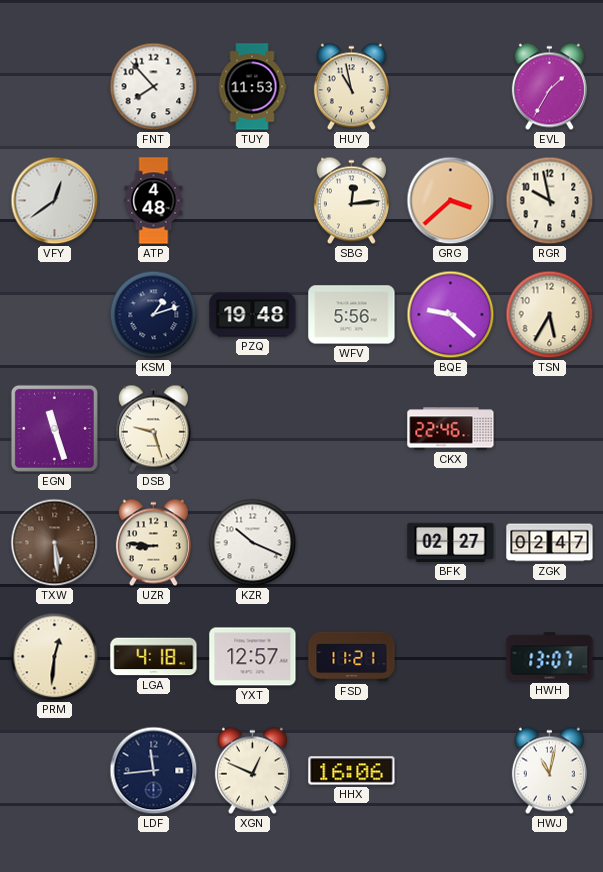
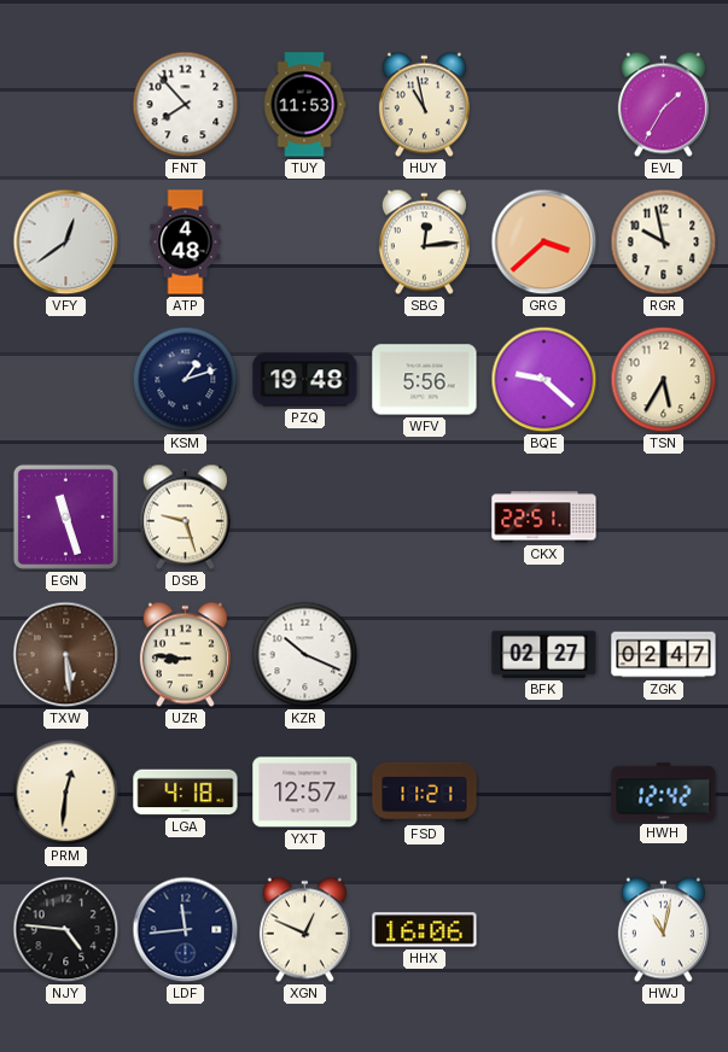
CKX: 22:46 -> 22:51
HWH: 13:07 -> 12:42
NJY: none -> 4:46
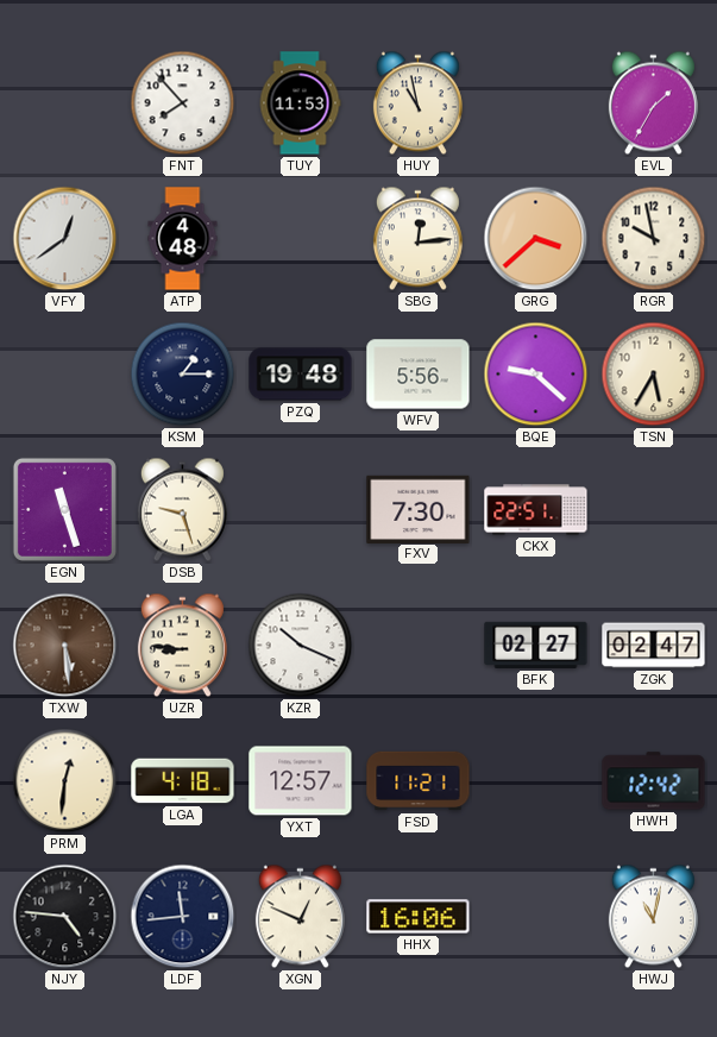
KSM: 1:12 -> 1:15
FXV: none -> 7:30
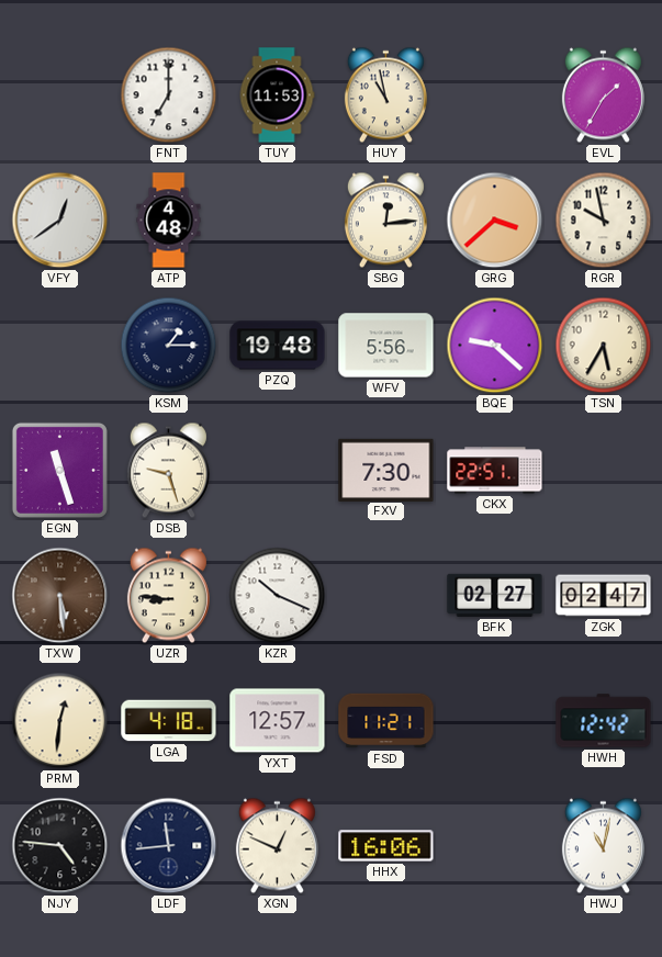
FNT: 7:53 -> 7:00
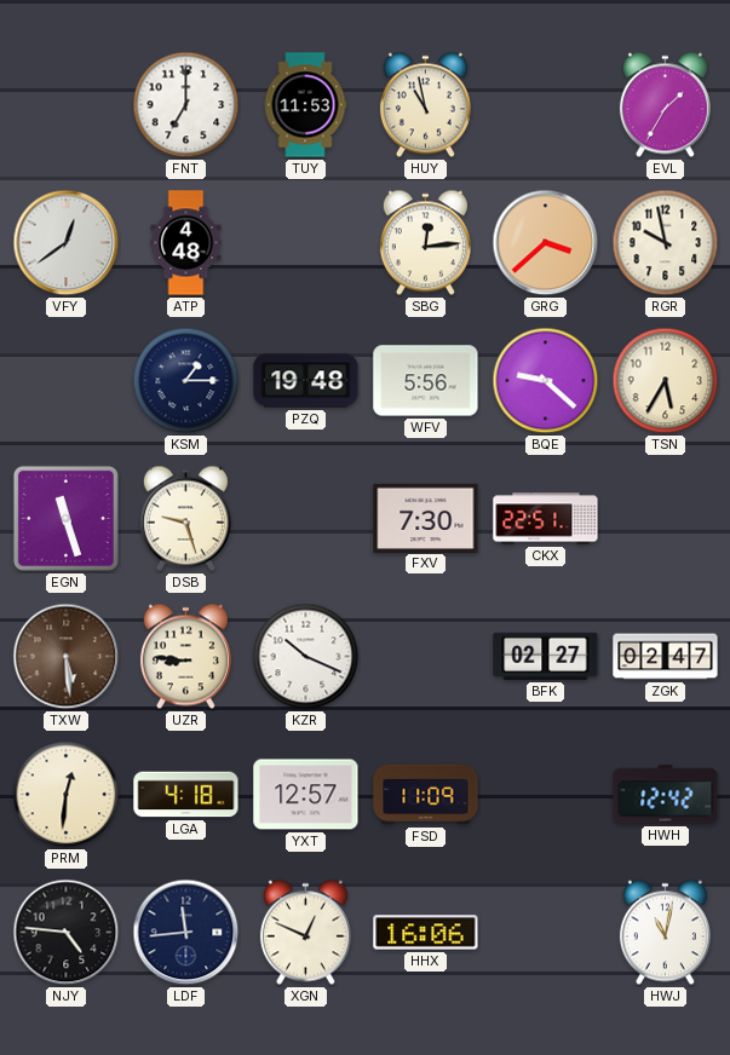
FSD: 11:21 -> 11:09
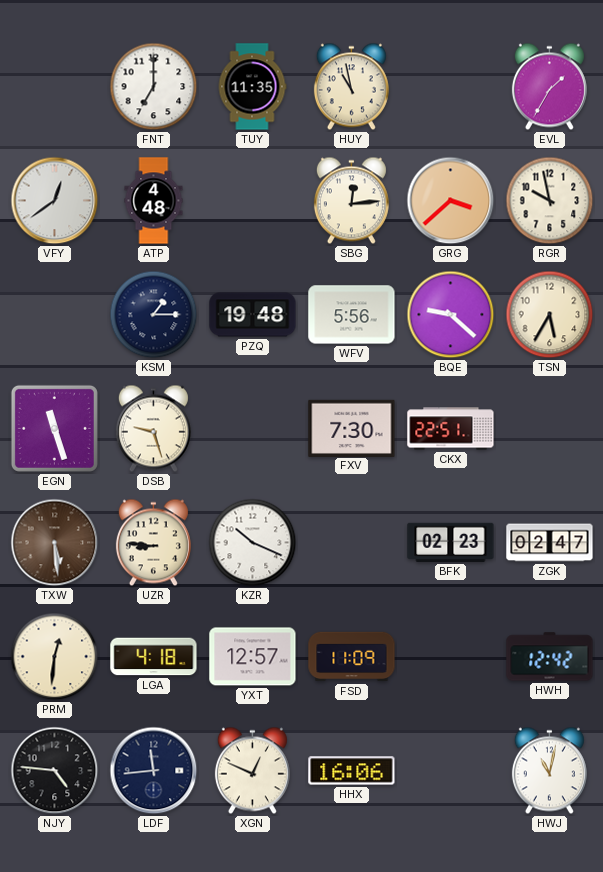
TUY: 11:53 -> 11:35
BFK: 02:27 -> 02:23
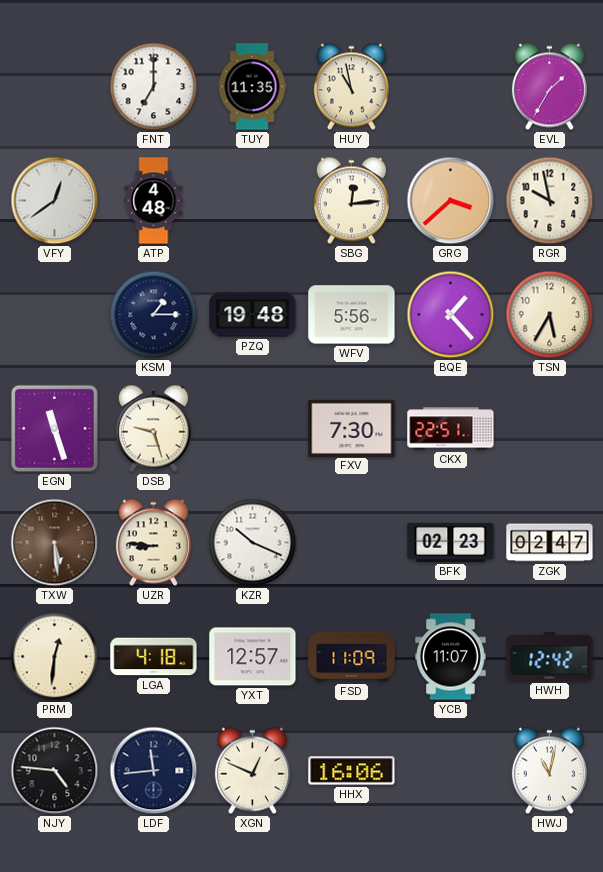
BQE: 9:22 -> 1:23
YCB: none -> 11:07
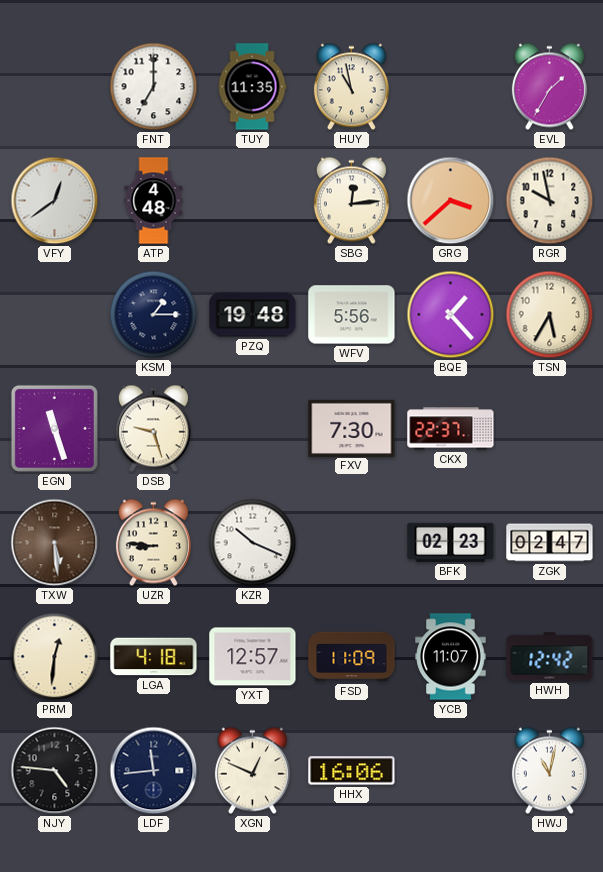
CKX: 22:51 -> 22:37
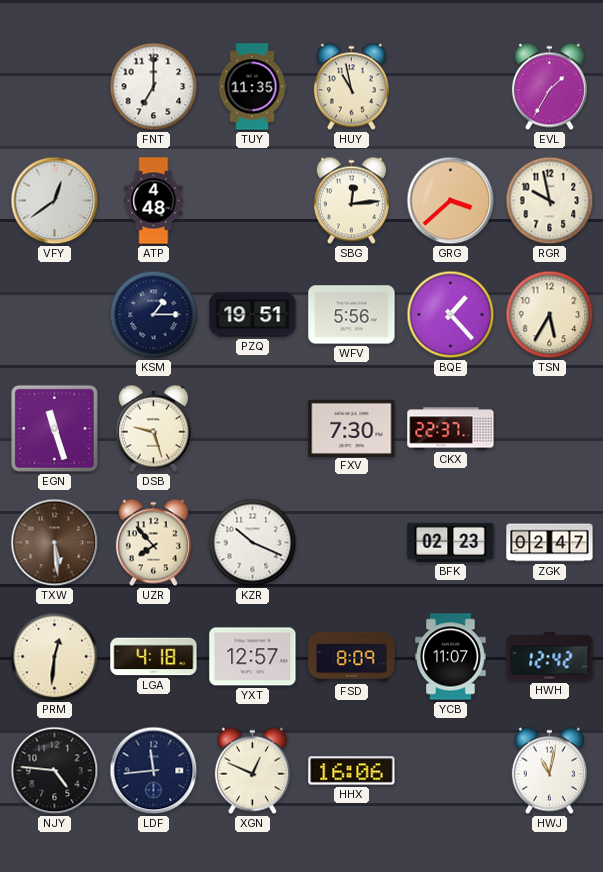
PZQ: 19:48 -> 19:51
UZR: 8:46 -> 7:53
FSD: 11:09 -> 8:09
